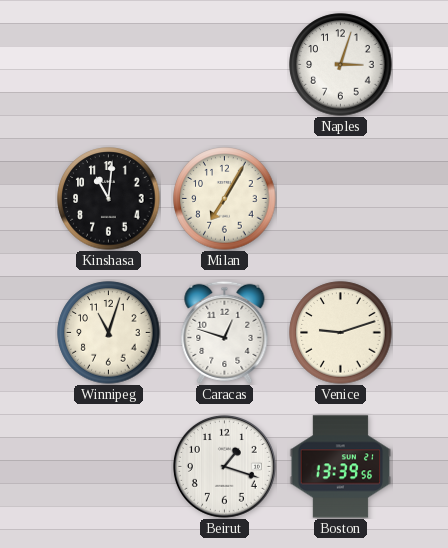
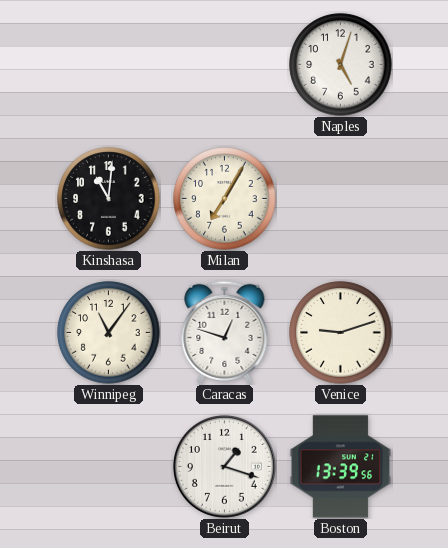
Naples: 3:03 -> 5:03
Winnipeg: 11:03 -> 11:06
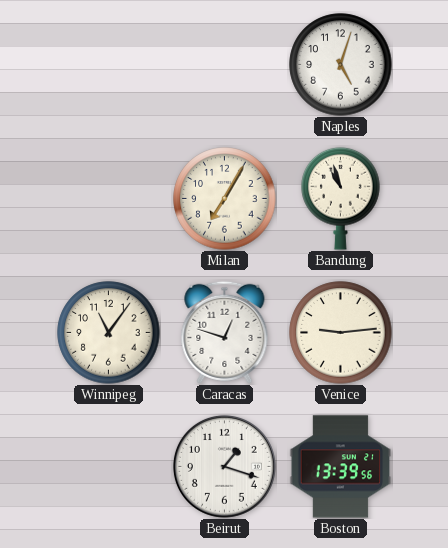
Kinshasa: 11:01 -> none
Bandung: none -> 10:57
Venice: 9:12 -> 9:14
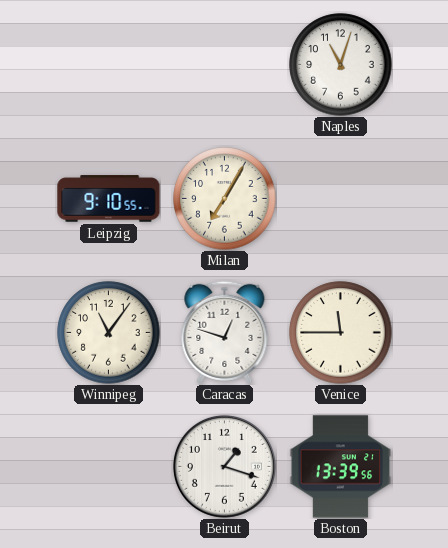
Naples: 5:03 -> 11:03
Leipzig: none -> 9:10
Bandung: 10:57 -> none
Venice: 9:14 -> 11:45
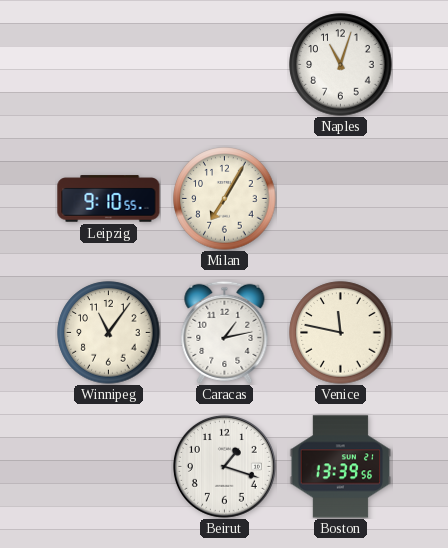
Caracas: 12:48 -> 1:13
Venice: 11:45 -> 11:47
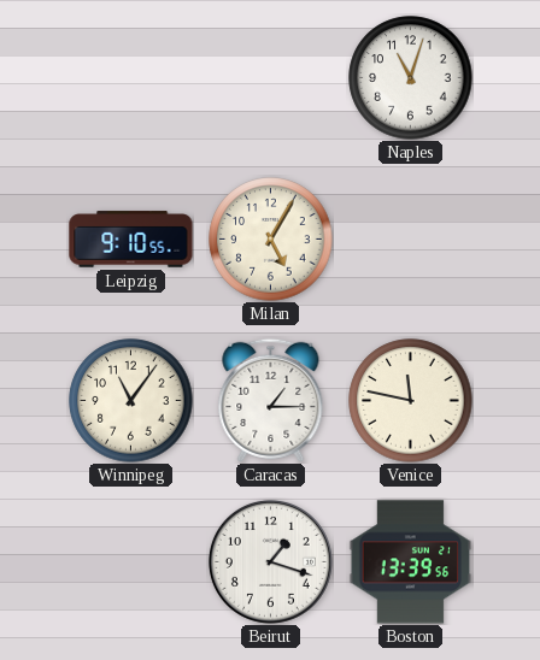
Milan: 7:05 -> 5:05
Caracas: 1:13 -> 1:15
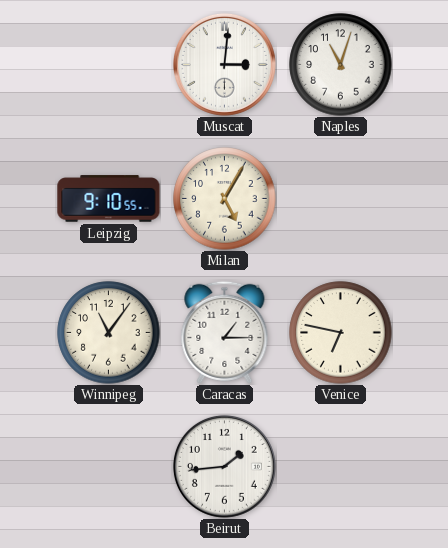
Muscat: none -> 3:01
Venice: 11:47 -> 6:47
Beirut: 1:18 -> 1:44
Boston: 13:39 -> none
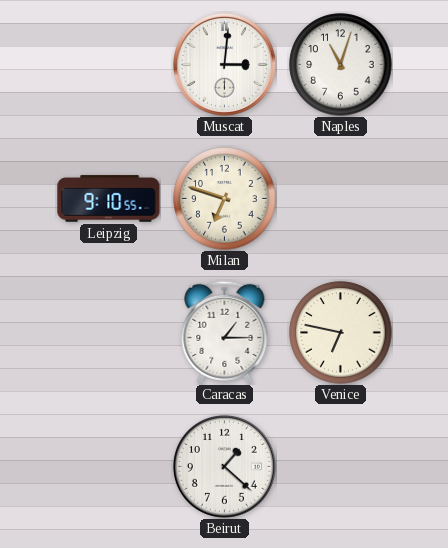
Milan: 5:05 -> 6:48
Winnipeg: 11:06 -> none
Beirut: 1:44 -> 1:22
